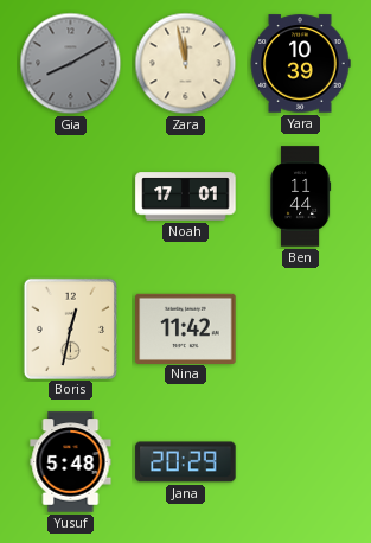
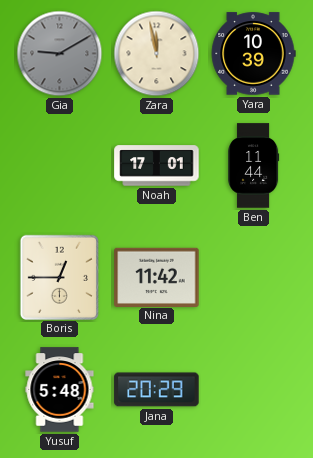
Gia: 8:10 -> 9:10
Boris: 12:32 -> 12:45
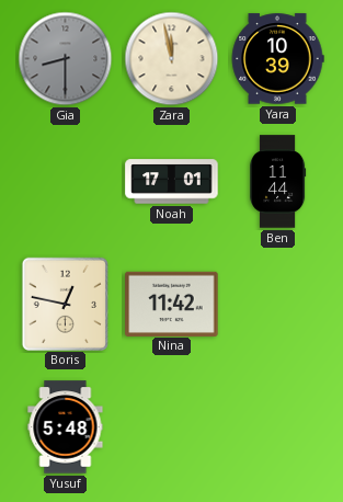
Gia: 9:10 -> 8:30
Boris: 12:45 -> 12:47
Jana: 20:29 -> none
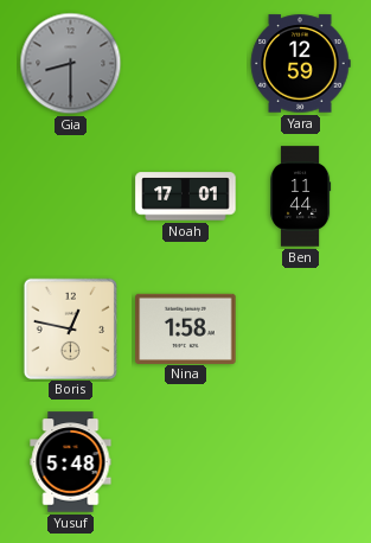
Zara: 11:58 -> none
Yara: 10:39 -> 12:59
Nina: 11:42 -> 1:58
